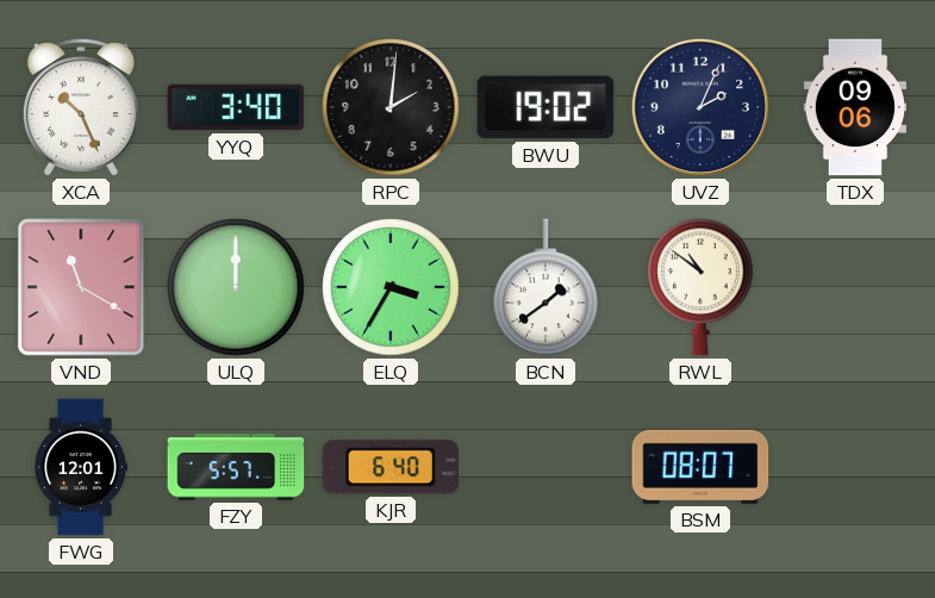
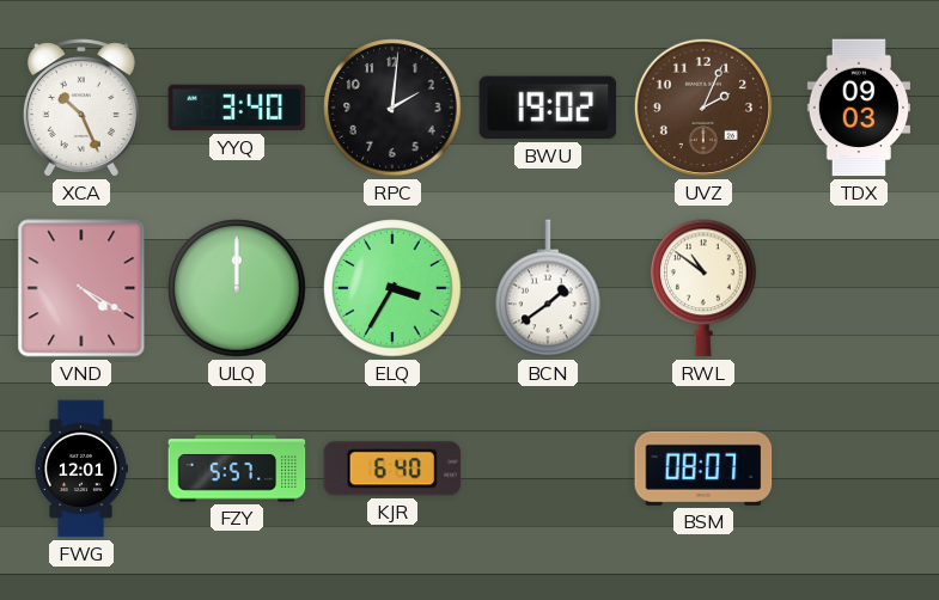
UVZ dial: navy -> brown
TDX: 09:06 -> 09:03
VND: 11:20 -> 4:20
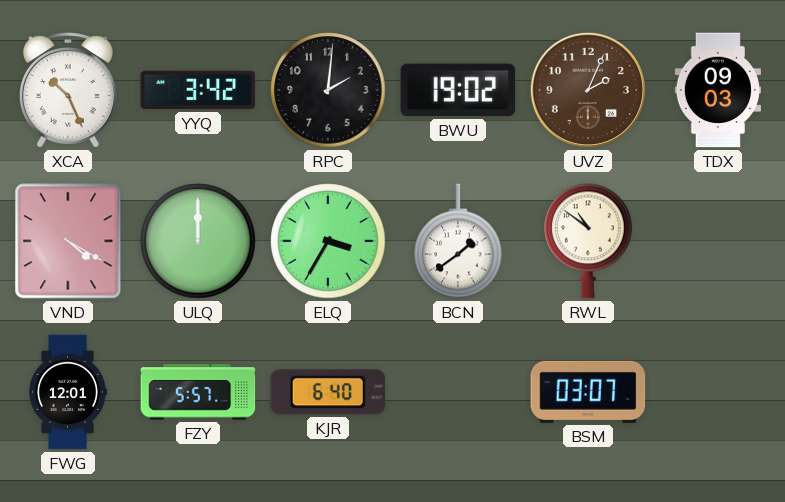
YYQ: 3:40 -> 3:42
BSM: 08:07 -> 03:07
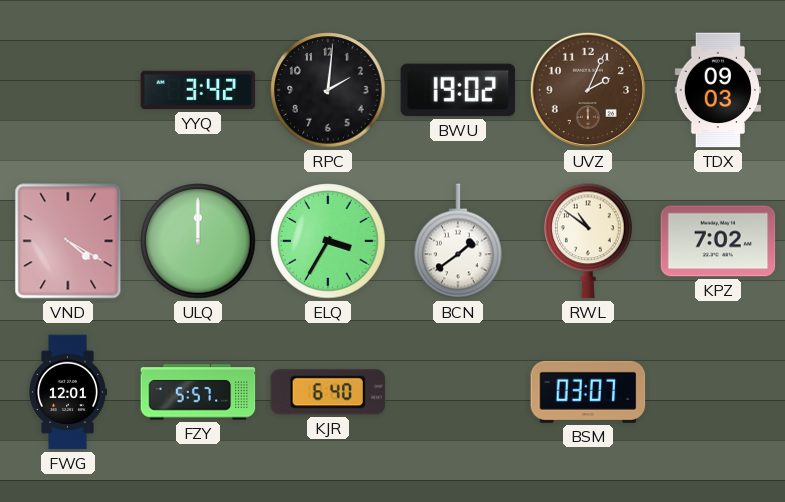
XCA: 10:26 -> none
KPZ: none -> 7:02
